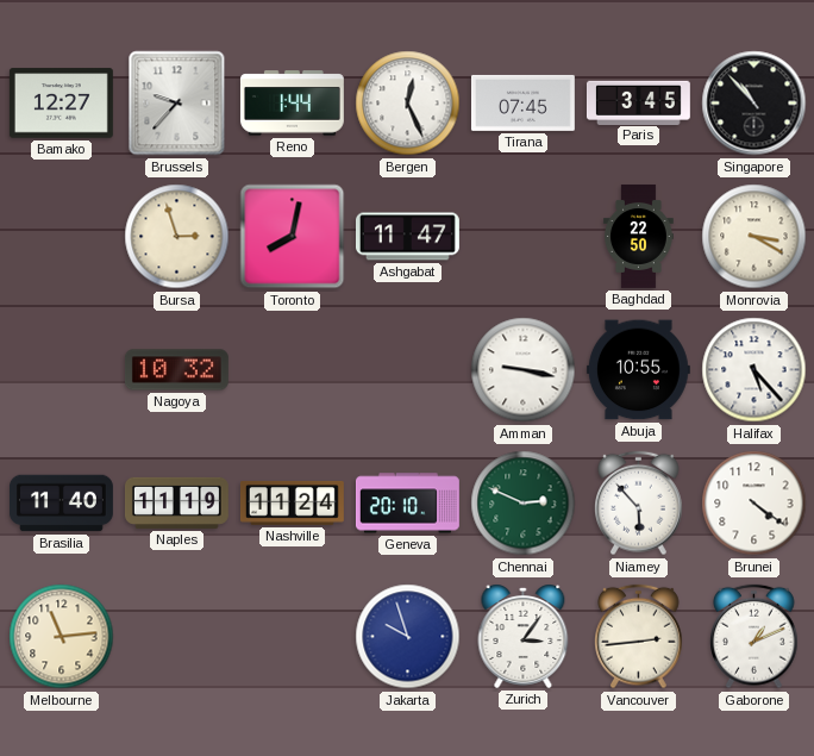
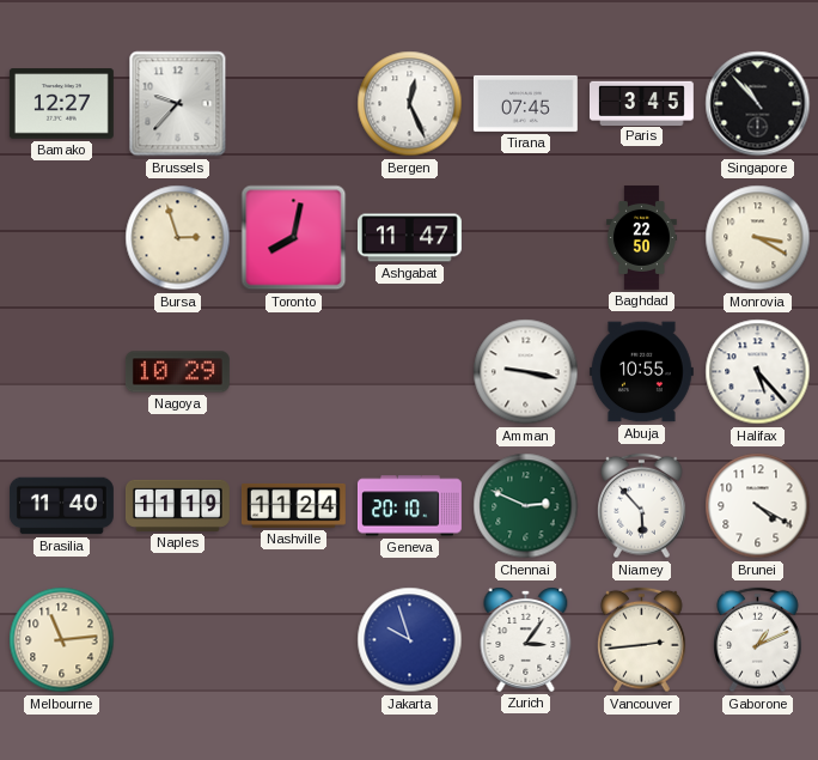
Reno: 1:44 -> none
Nagoya: 10:32 -> 10:29
Brunei: 4:21 -> 4:20
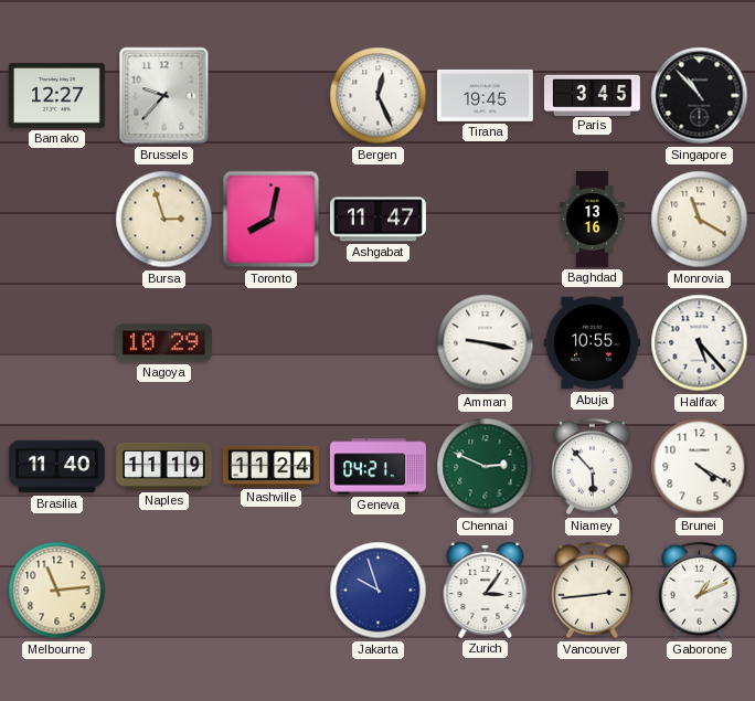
Tirana: 07:45 -> 19:45
Baghdad: 22:50 -> 13:16
Monrovia: 3:20 -> 11:20
Geneva: 20:10 -> 04:21
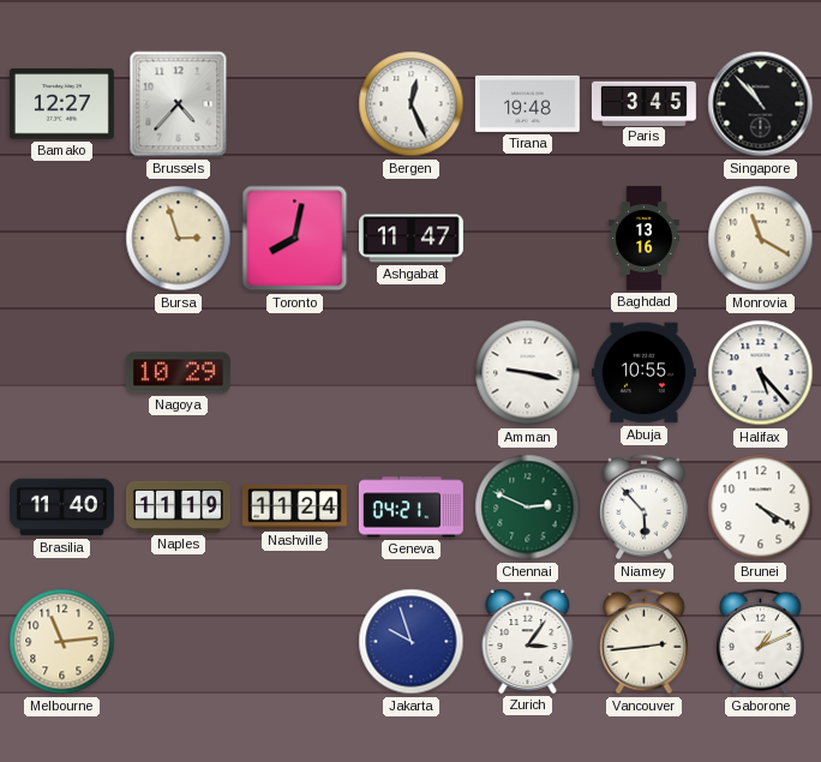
Brussels: 9:37 -> 4:37
Tirana: 19:45 -> 19:48
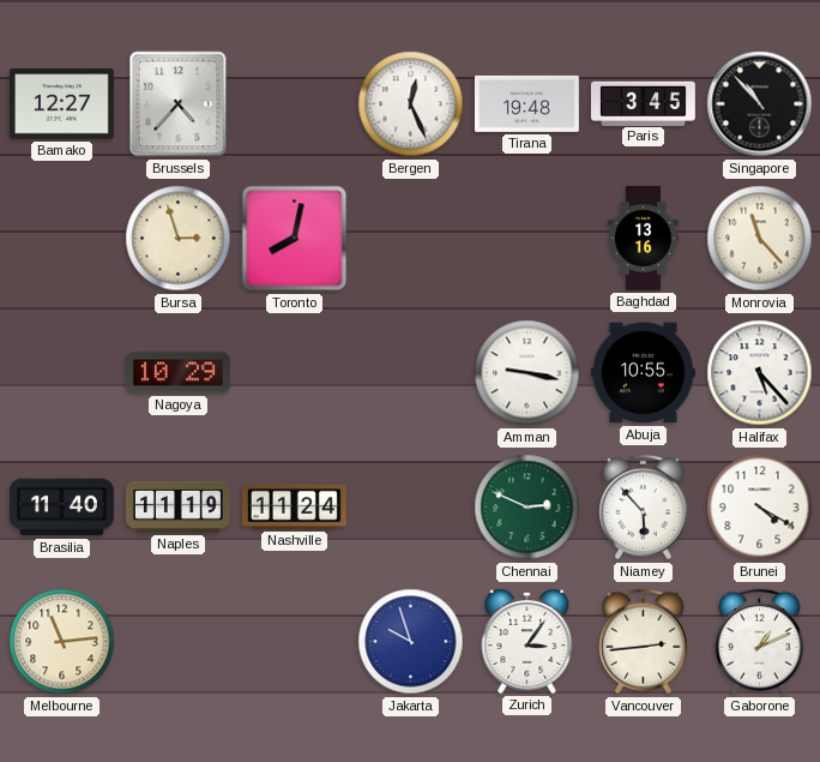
Ashgabat: 11:47 -> none
Monrovia: 11:20 -> 11:23
Geneva: 04:21 -> none
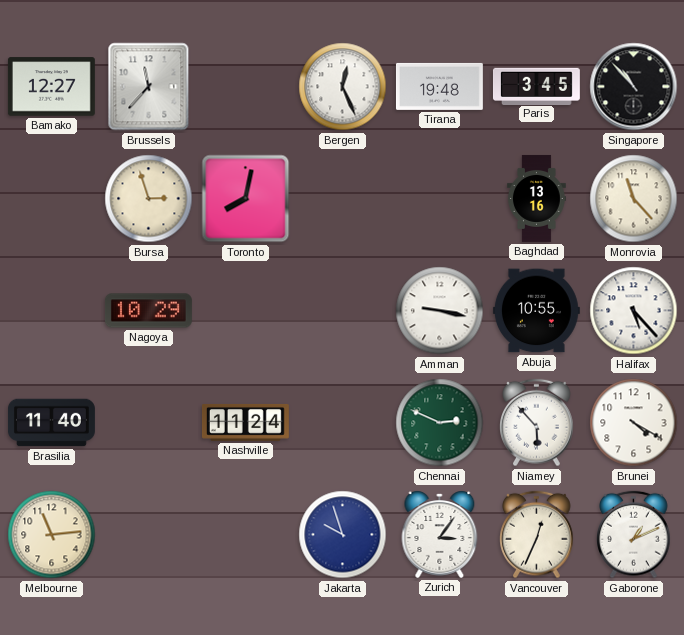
Brussels: 4:37 -> 11:37
Naples: 11:19 -> none
Vancouver: 2:44 -> 12:34
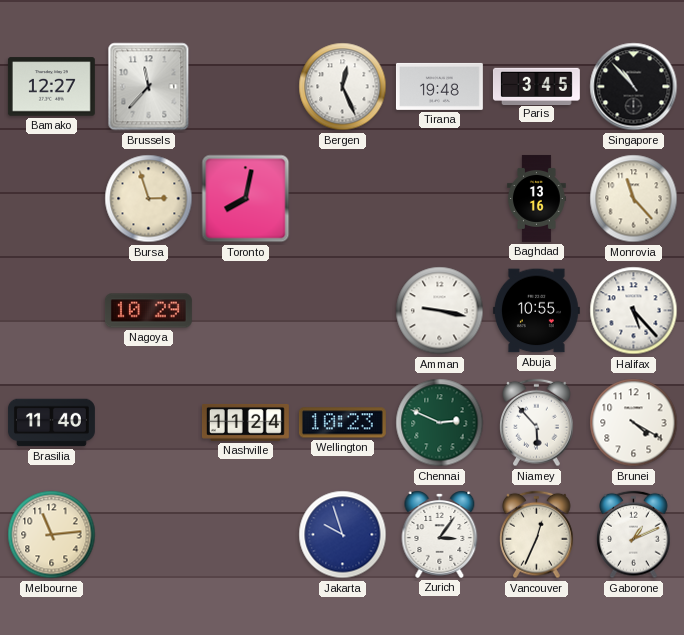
Wellington: none -> 10:23
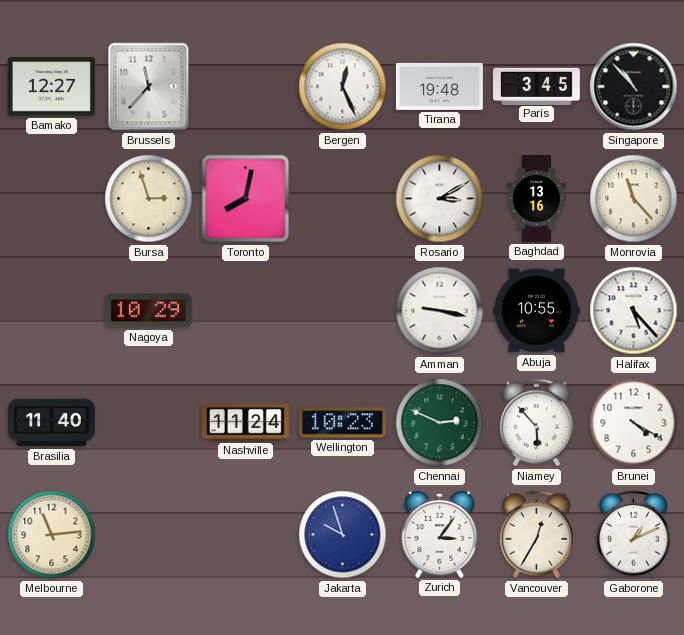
Rosario: none -> 3:10
Vancouver: 12:34 -> 12:35
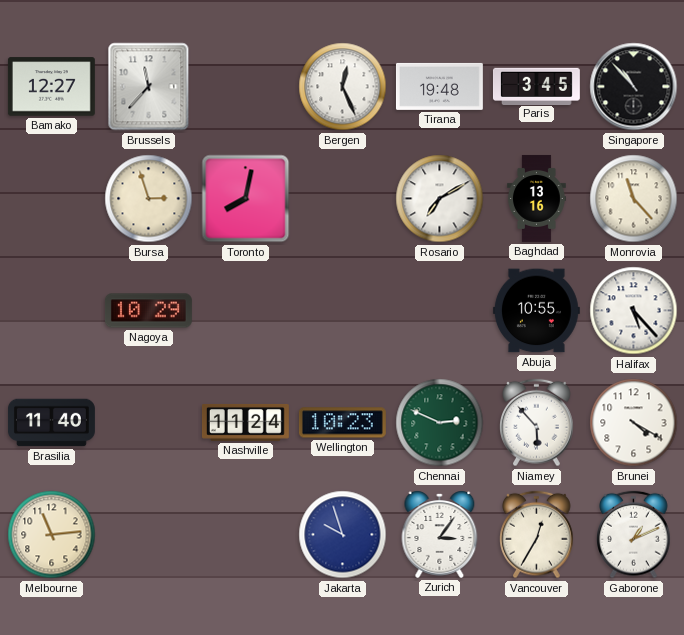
Rosario: 3:10 -> 7:10
Amman: 9:17 -> none
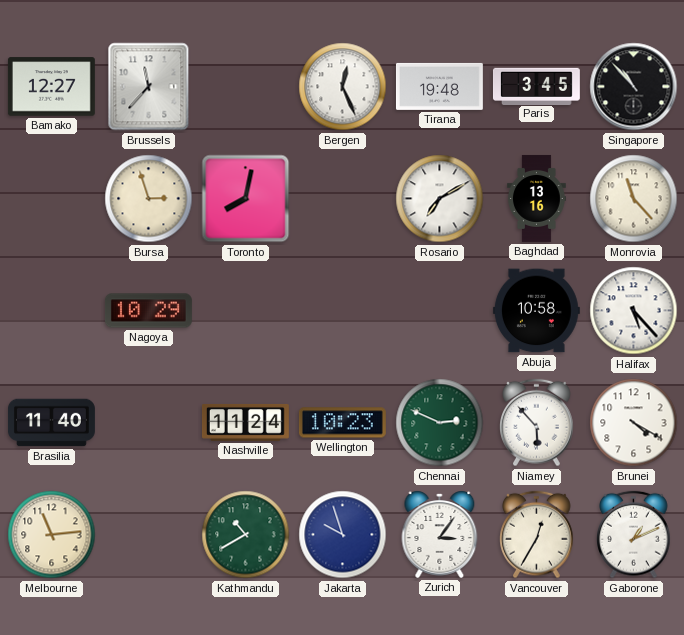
Abuja: 10:55 -> 10:58
Kathmandu: none -> 10:40
